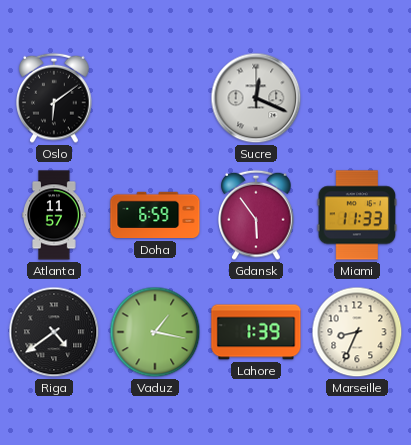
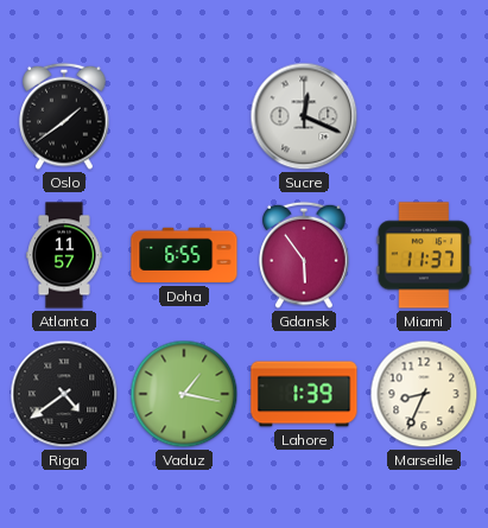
Oslo: 6:09 -> 1:39
Doha: 6:59 -> 6:55
Miami: 11:33 -> 11:37
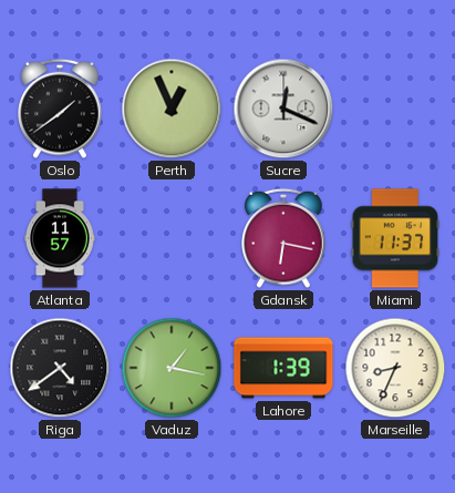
Perth: none -> 12:56
Doha: 6:55 -> none
Gdansk: 5:54 -> 6:17
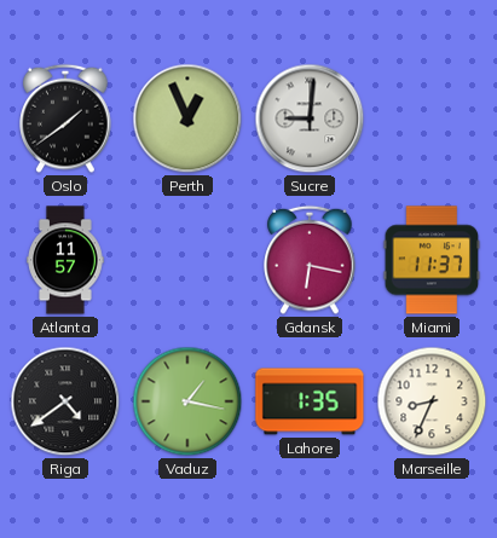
Sucre: 12:19 -> 9:01
Lahore: 1:39 -> 1:35
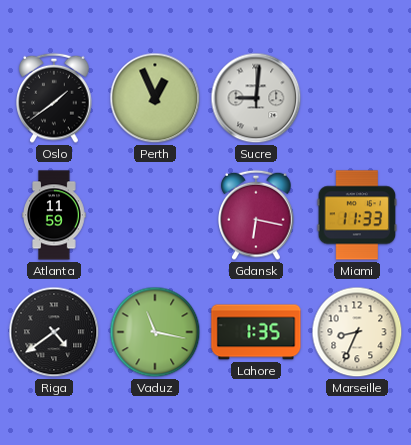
Atlanta: 11:57 -> 11:59
Miami: 11:37 -> 11:33
Vaduz: 1:17 -> 11:17
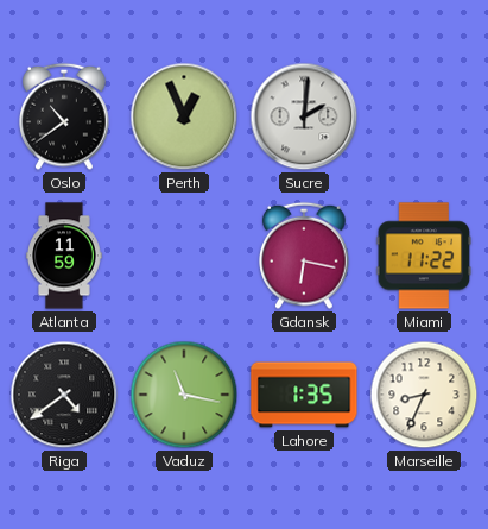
Oslo: 1:39 -> 10:39
Sucre: 9:01 -> 2:01
Miami: 11:33 -> 11:22
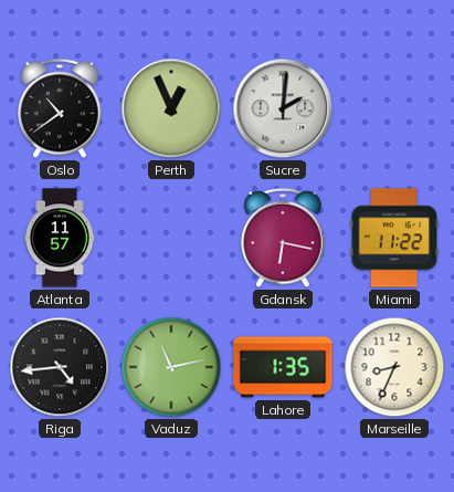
Atlanta: 11:59 -> 11:57
Riga: 4:39 -> 4:44
Vaduz: 11:17 -> 11:13
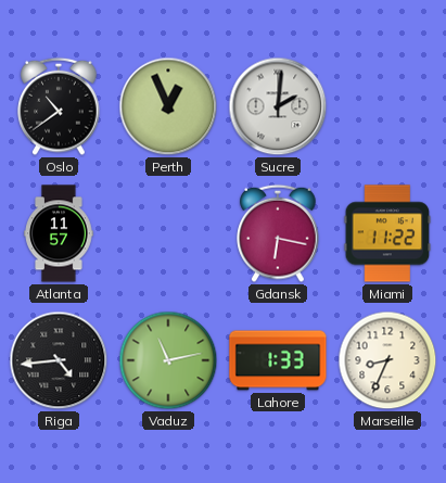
Lahore: 1:35 -> 1:33
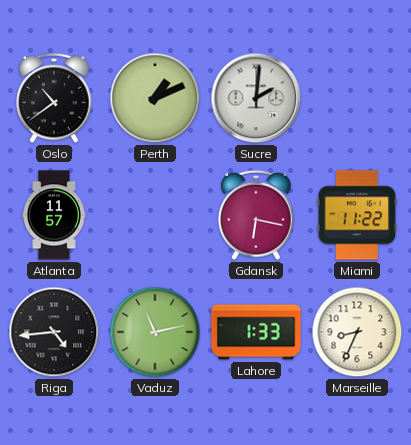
Perth: 12:56 -> 1:11
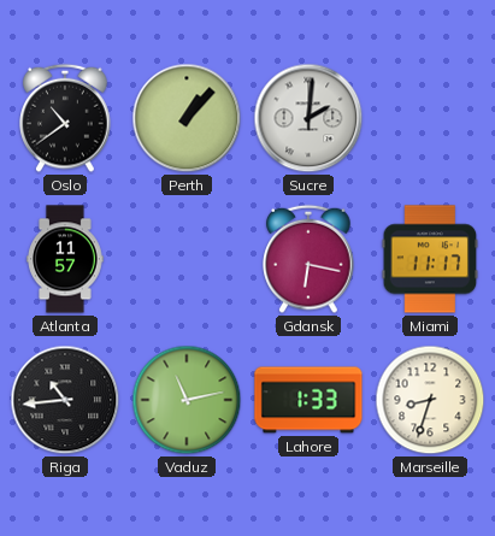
Perth: 1:11 -> 1:07
Miami: 11:22 -> 11:17
Riga: 4:44 -> 10:44
Marseille: 8:34 -> 8:33
